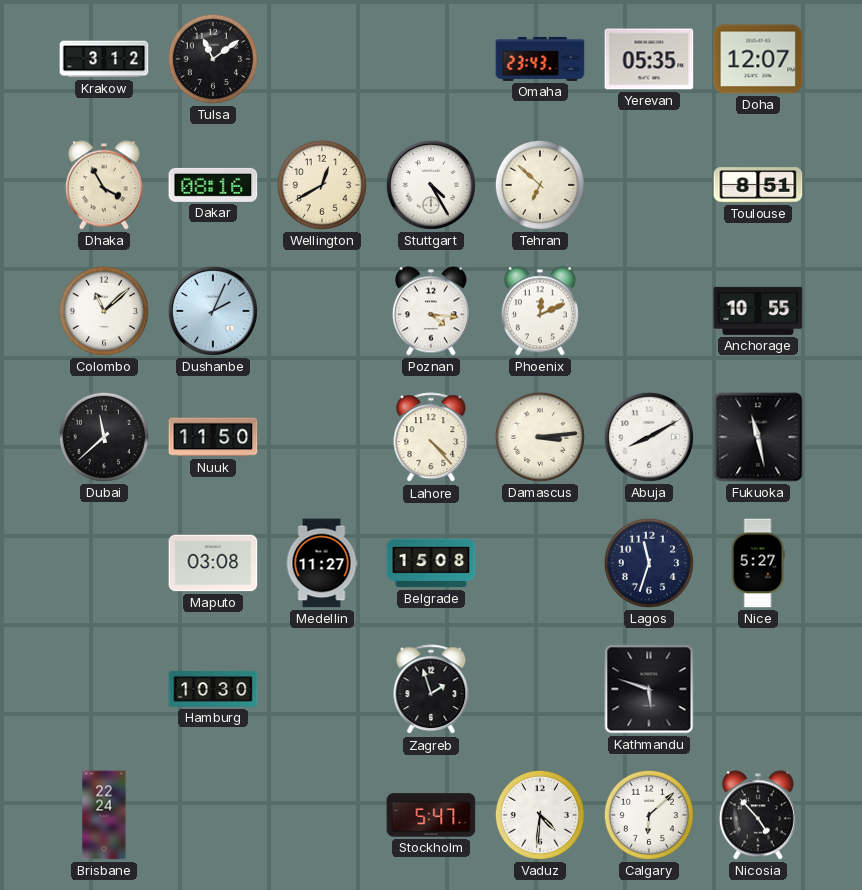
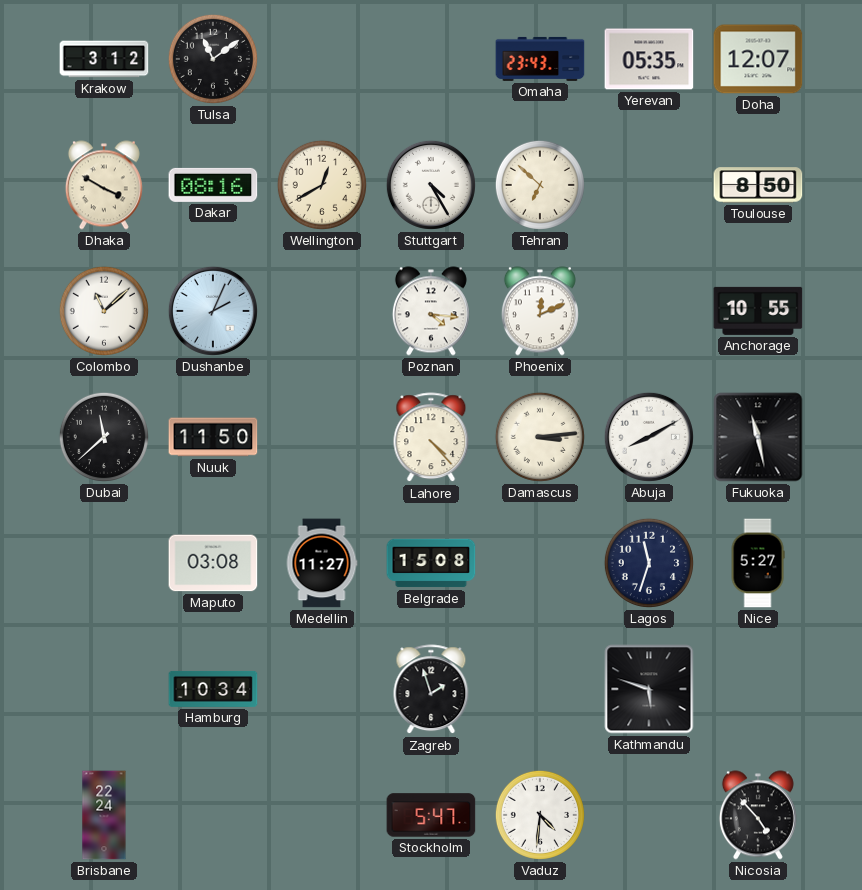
Dhaka: 3:55 -> 3:50
Toulouse: 8:51 -> 8:50
Hamburg: 10:30 -> 10:34
Calgary: 6:08 -> none
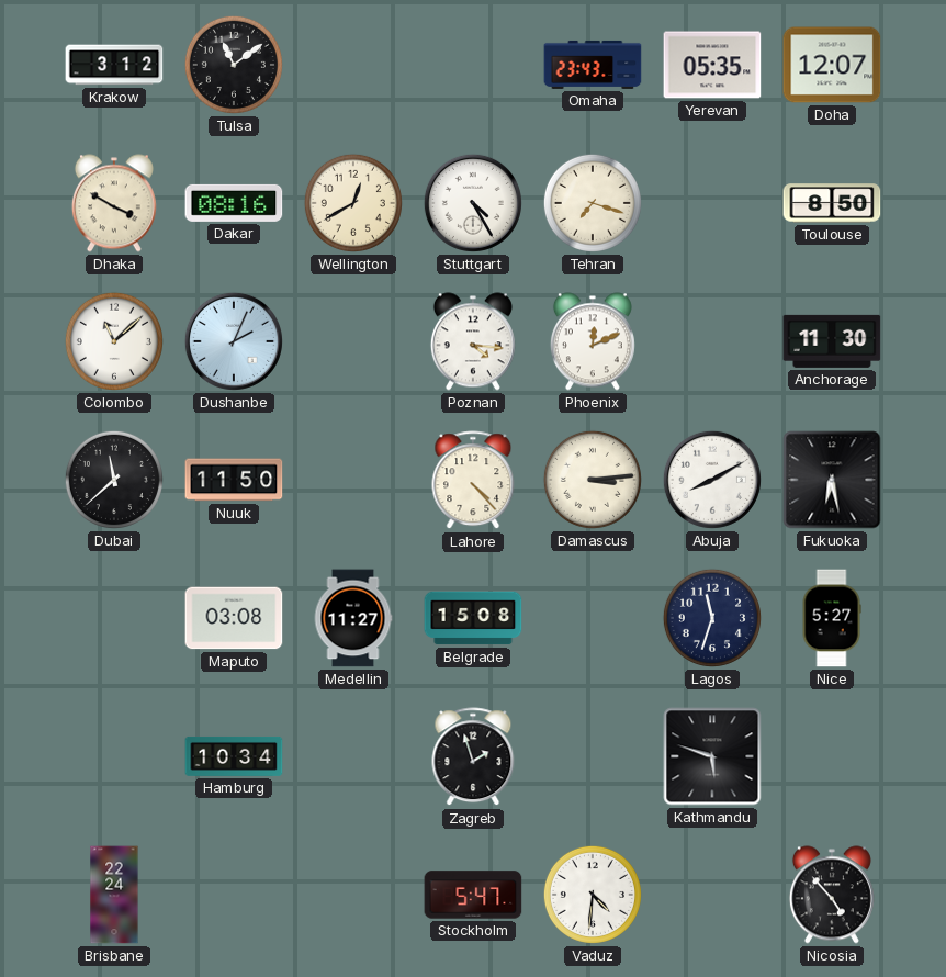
Tehran: 6:52 -> 7:18
Anchorage: 10:55 -> 11:30
Fukuoka: 11:28 -> 6:28
